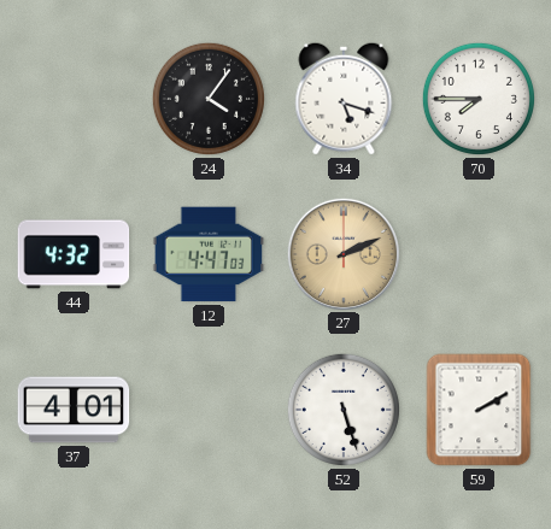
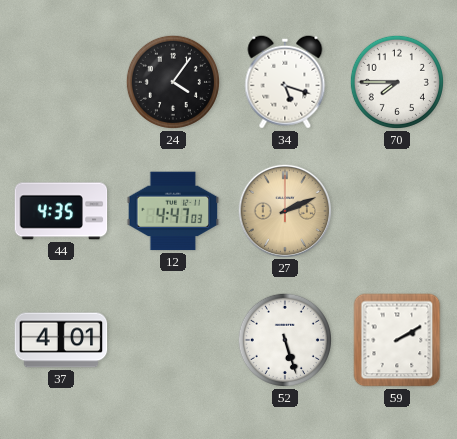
44: 4:32 -> 4:35
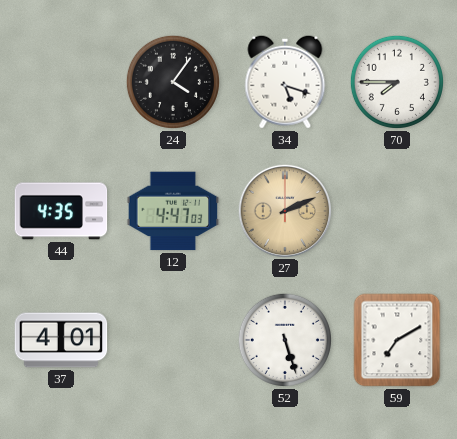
59: 2:10 -> 7:10
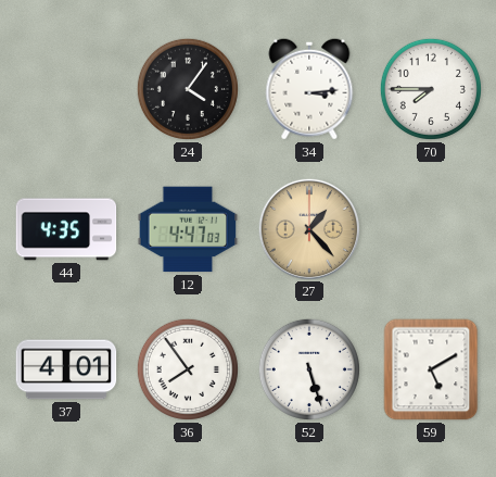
34: 5:18 -> 3:14
27: 2:11 -> 1:23
36: none -> 7:54
59: 7:10 -> 5:10
